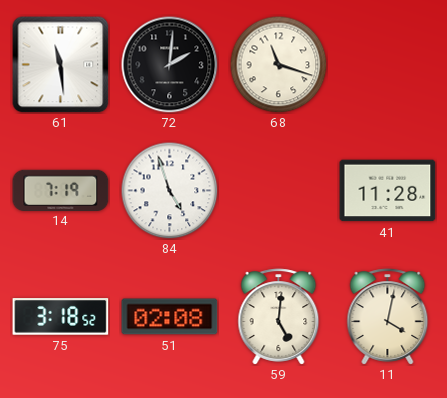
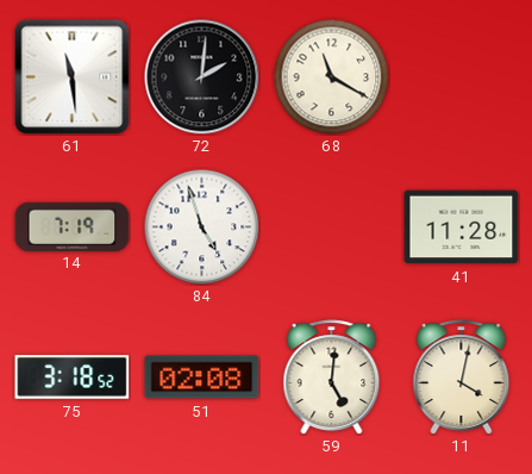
68: 11:18 -> 11:20
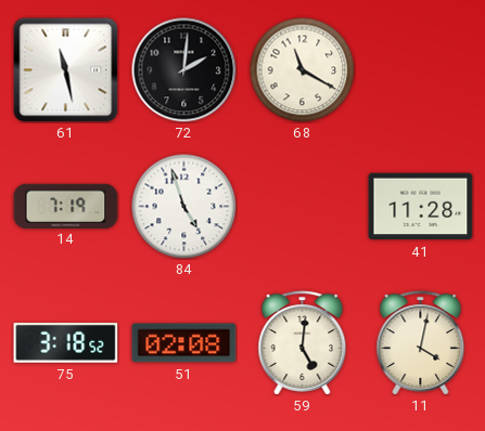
61: 11:29 -> 11:28
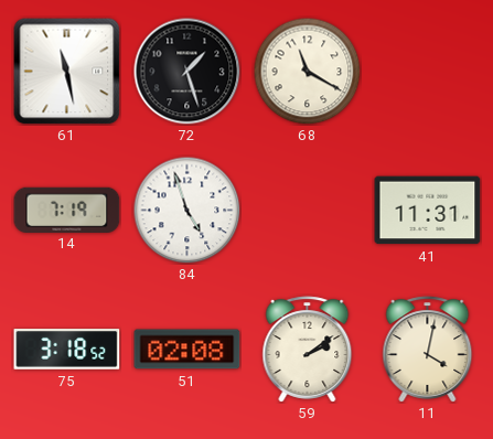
72: 2:01 -> 1:27
41: 11:28 -> 11:31
59: 5:01 -> 2:09
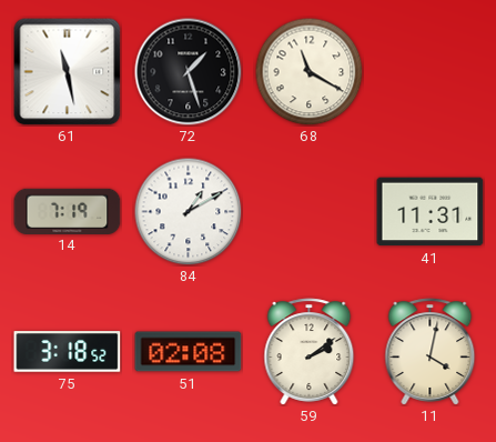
84: 4:57 -> 1:10
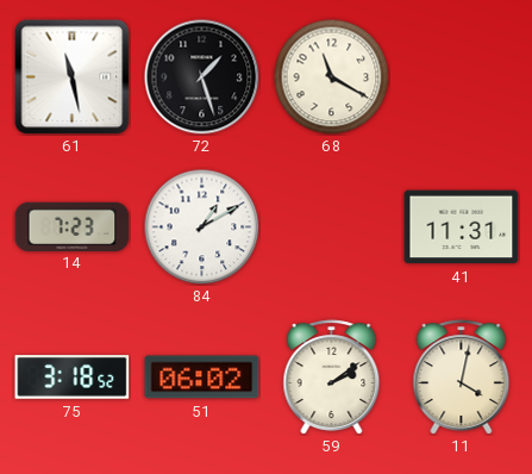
14: 7:19 -> 7:23
51: 02:08 -> 06:02
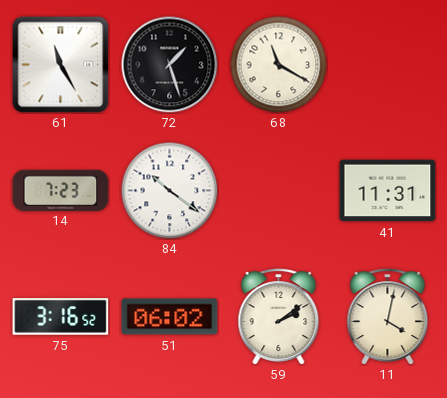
61: 11:28 -> 11:25
84: 1:10 -> 10:21
75: 3:18 -> 3:16
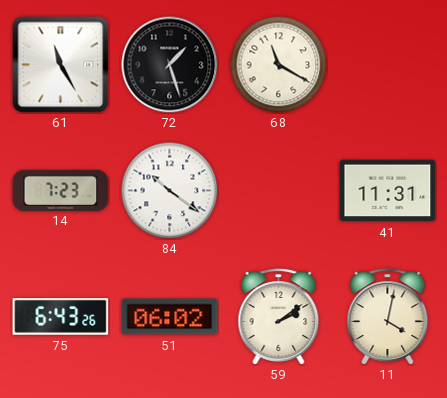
75: 3:16 -> 6:43
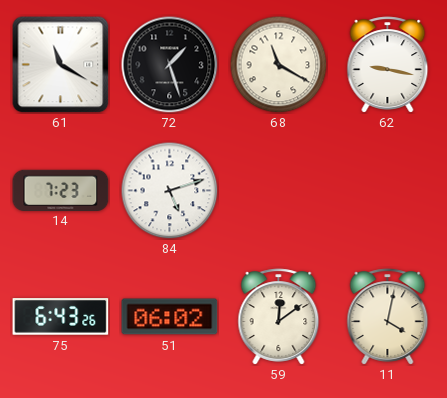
61: 11:25 -> 11:20
62: none -> 9:17
84: 10:21 -> 5:12
41: 11:31 -> none
59: 2:09 -> 12:09
